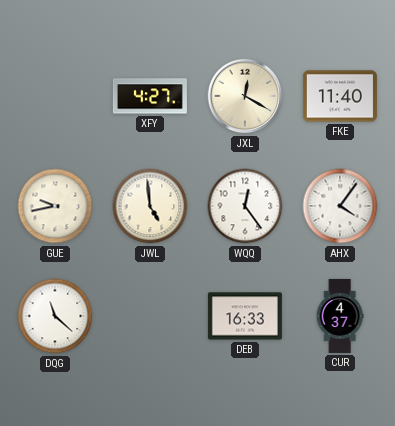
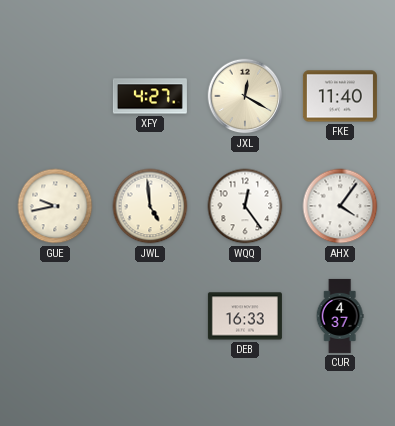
DQG: 11:22 -> none
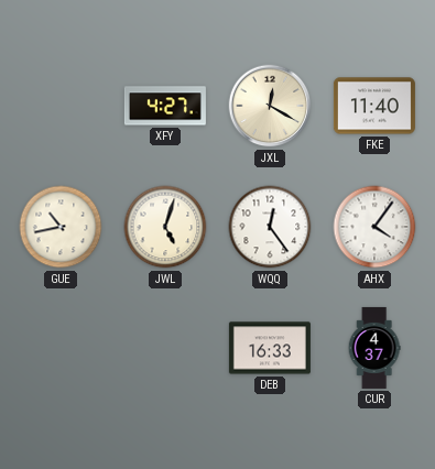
GUE: 9:43 -> 10:43
JWL: 4:59 -> 5:03
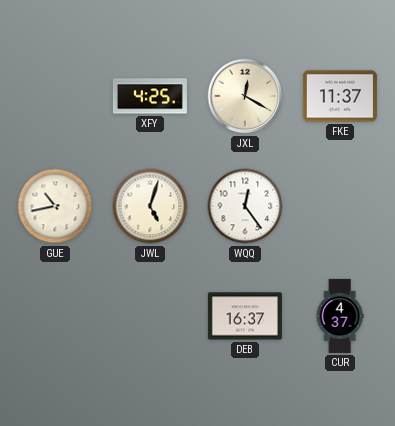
XFY: 4:27 -> 4:25
FKE: 11:40 -> 11:37
AHX: 4:06 -> none
DEB: 16:33 -> 16:37
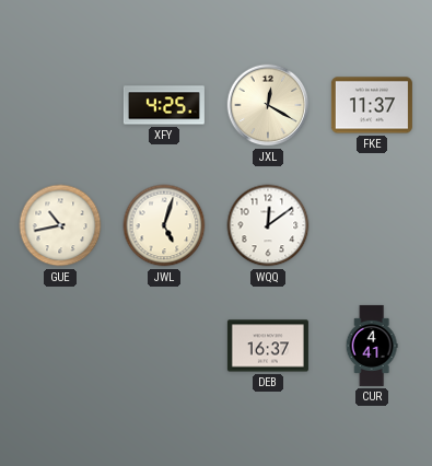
WQQ: 12:24 -> 12:09
CUR: 4:37 -> 4:41
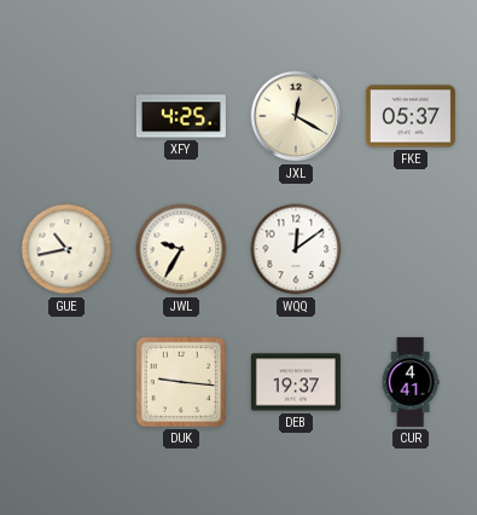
FKE: 11:37 -> 05:37
JWL: 5:03 -> 9:35
DUK: none -> 9:16
DEB: 16:37 -> 19:37
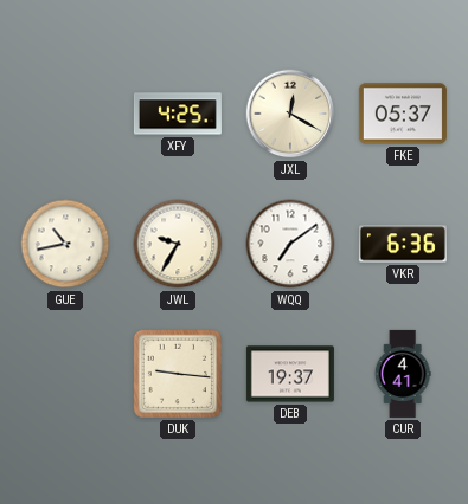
WQQ: 12:09 -> 7:09
VKR: none -> 6:36
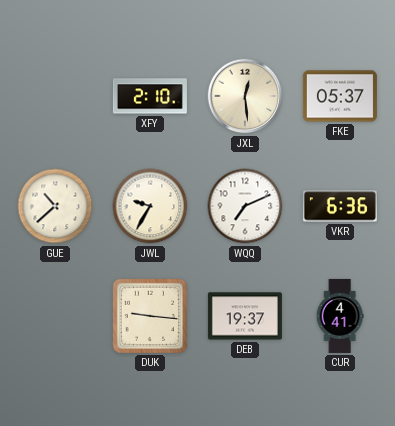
XFY: 4:25 -> 2:10
JXL: 12:20 -> 12:29
GUE: 10:43 -> 10:38
WQQ: 7:09 -> 7:11
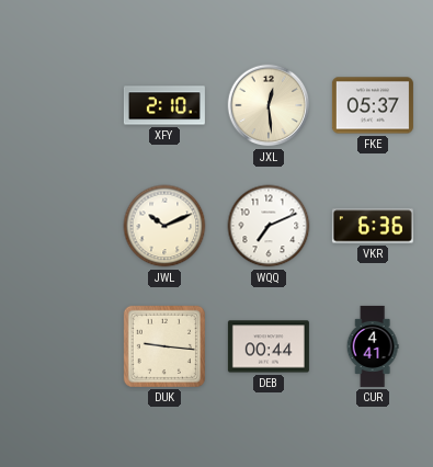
GUE: 10:38 -> none
JWL: 9:35 -> 10:11
DEB: 19:37 -> 00:44
